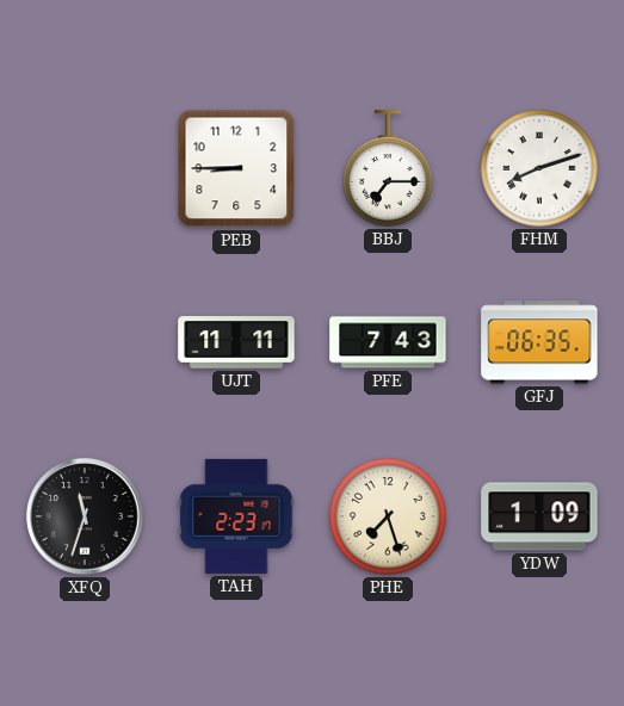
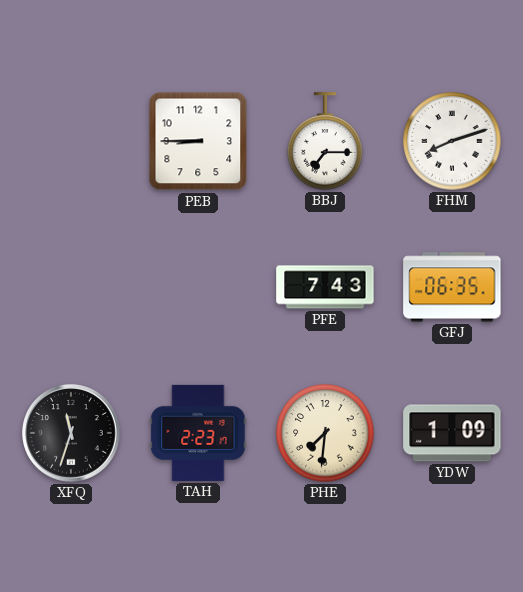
UJT: 11:11 -> none
PHE: 7:27 -> 7:31
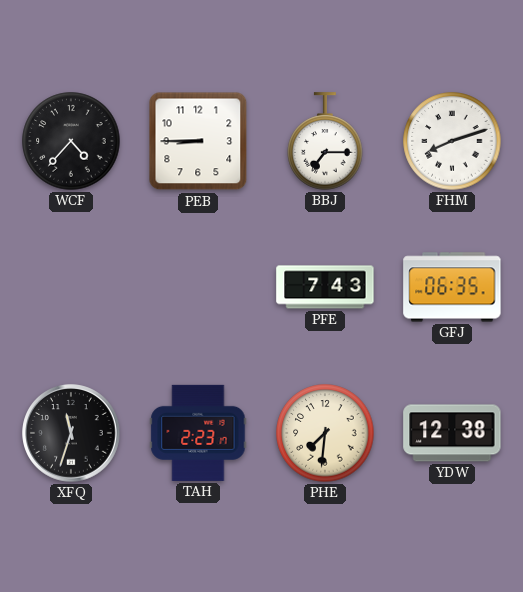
WCF: none -> 4:37
YDW: 1:09 -> 12:38
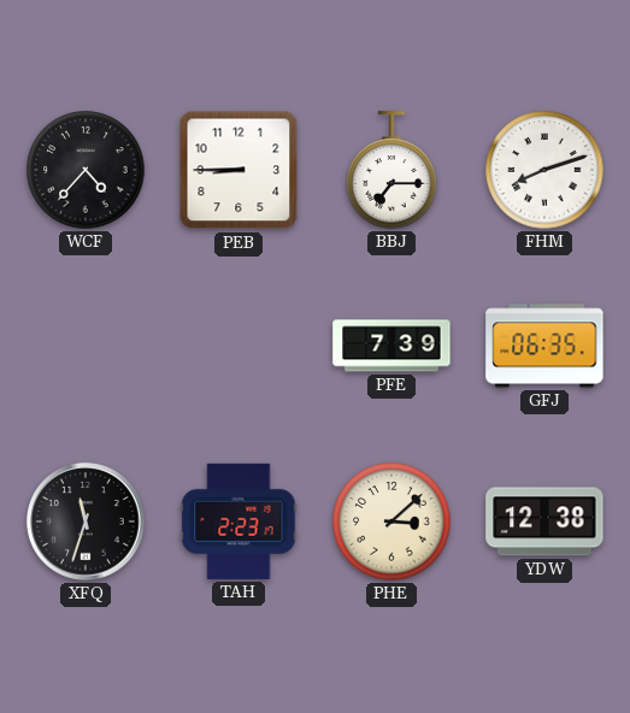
PFE: 7:43 -> 7:39
PHE: 7:31 -> 3:08
